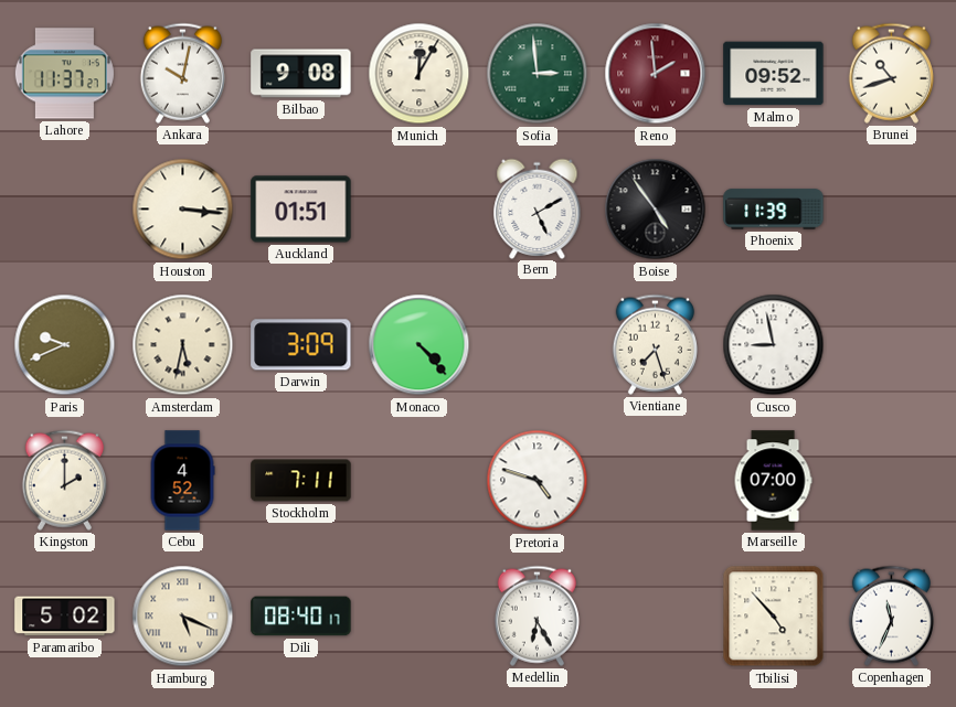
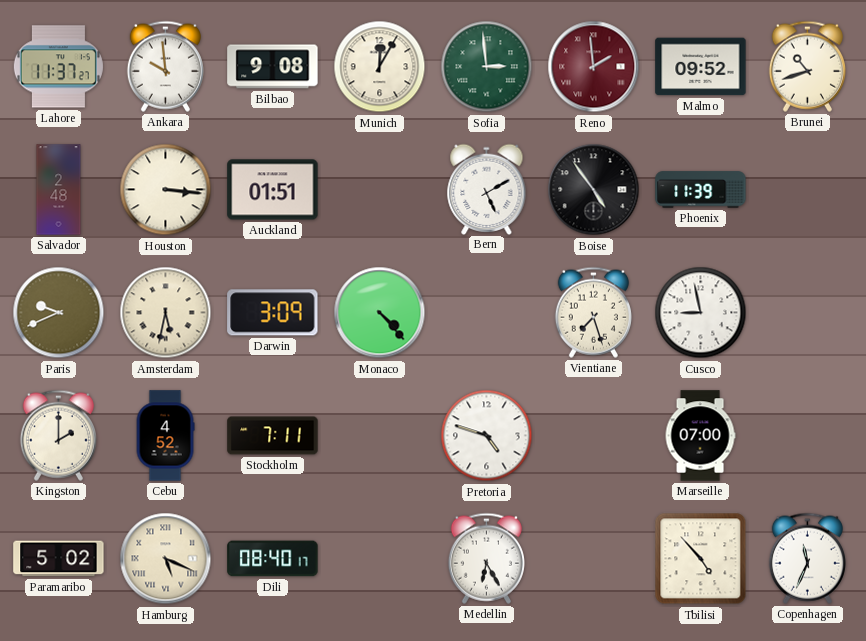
Ankara: 10:02 -> 9:59
Salvador: none -> 2:48
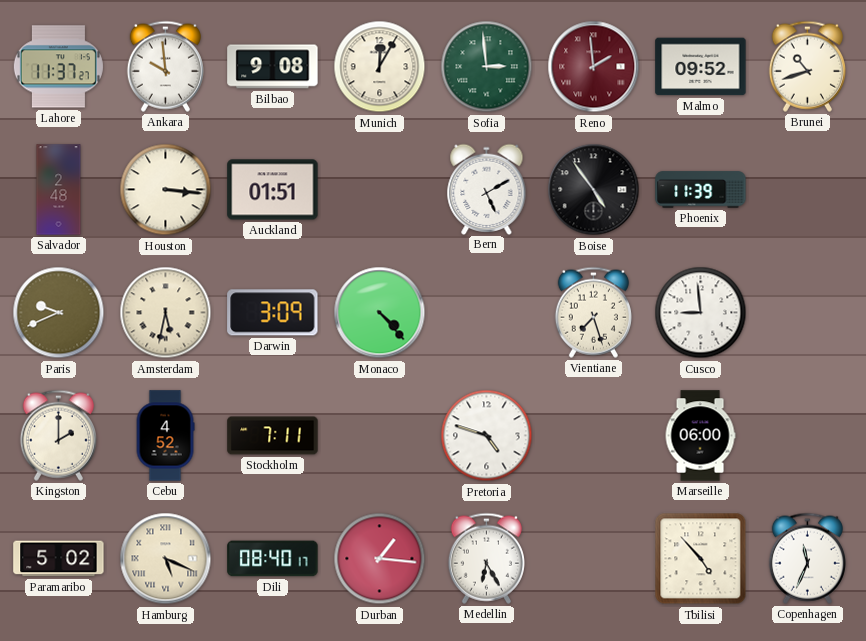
Cusco: 8:58 -> 8:59
Marseille: 07:00 -> 06:00
Durban: none -> 1:16
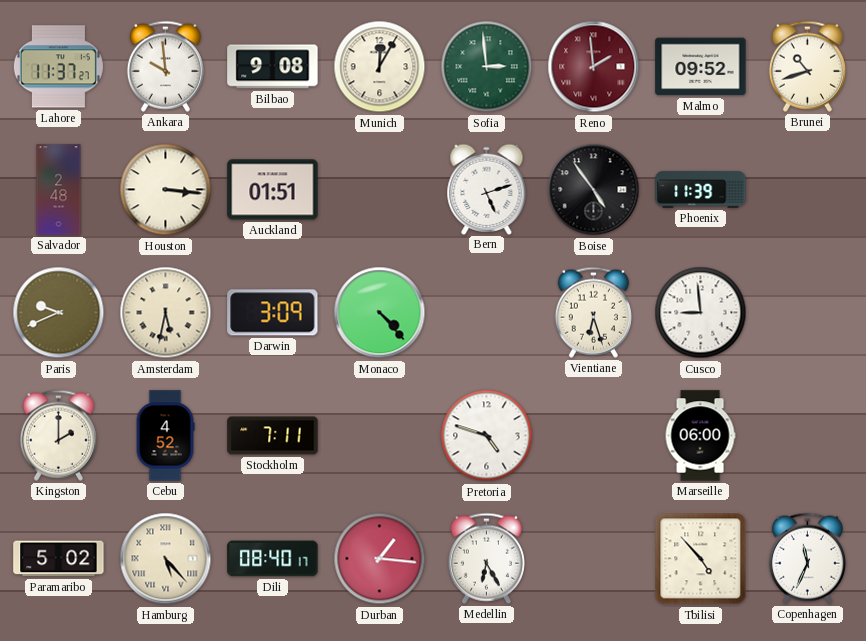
Bern: 5:10 -> 5:12
Vientiane: 7:27 -> 6:27
Hamburg: 5:19 -> 5:23
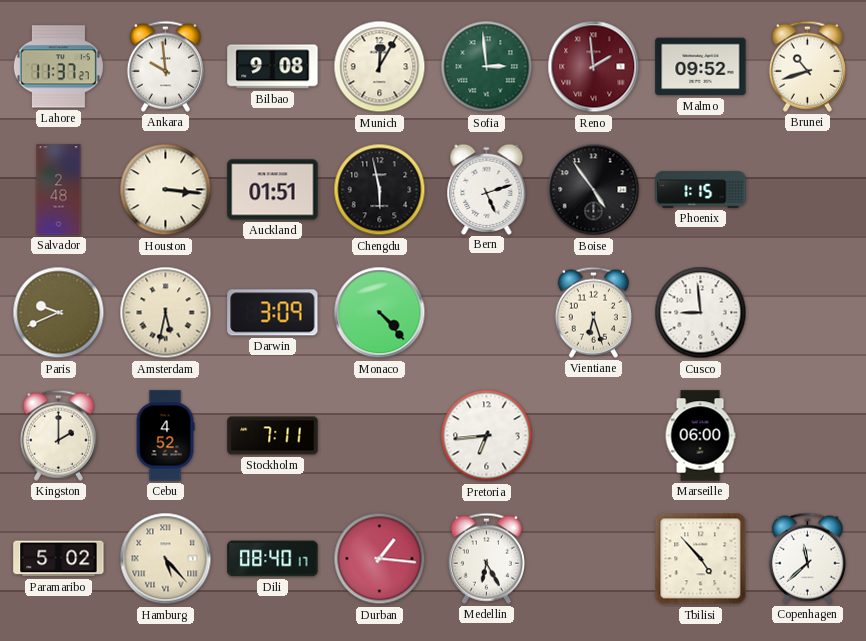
Chengdu: none -> 5:58
Phoenix: 11:39 -> 1:15
Pretoria: 4:48 -> 6:44
Copenhagen: 11:34 -> 11:38
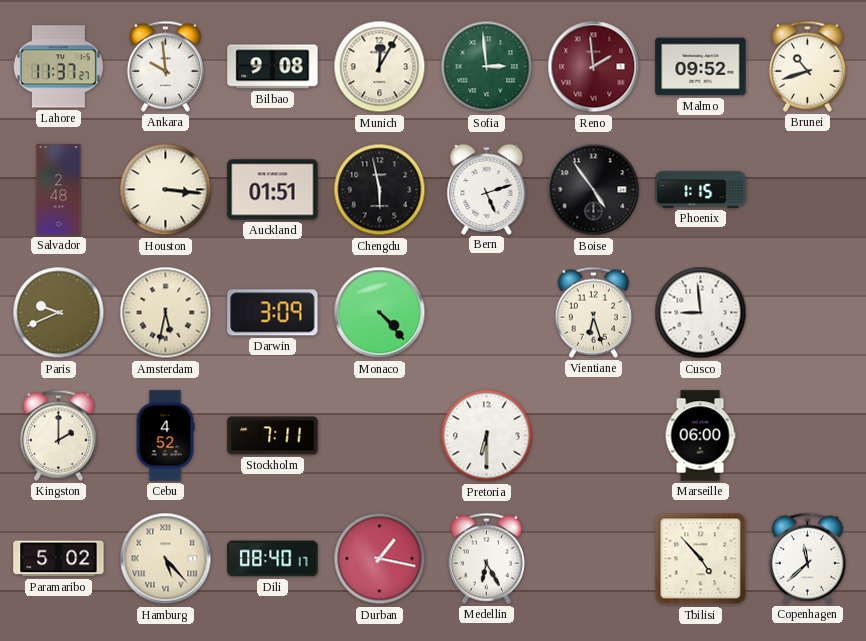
Pretoria: 6:44 -> 6:30
Durban: 1:16 -> 1:17
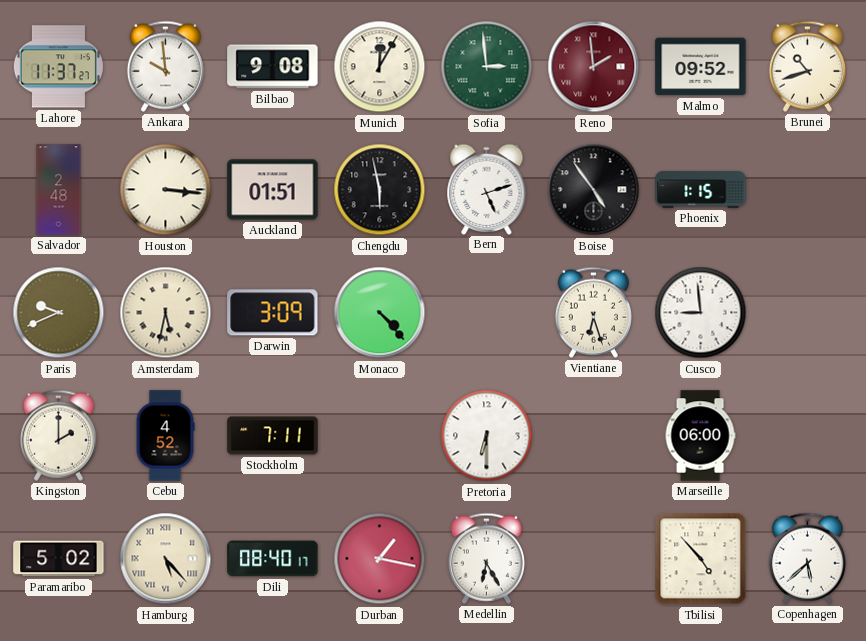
Copenhagen: 11:38 -> 5:38
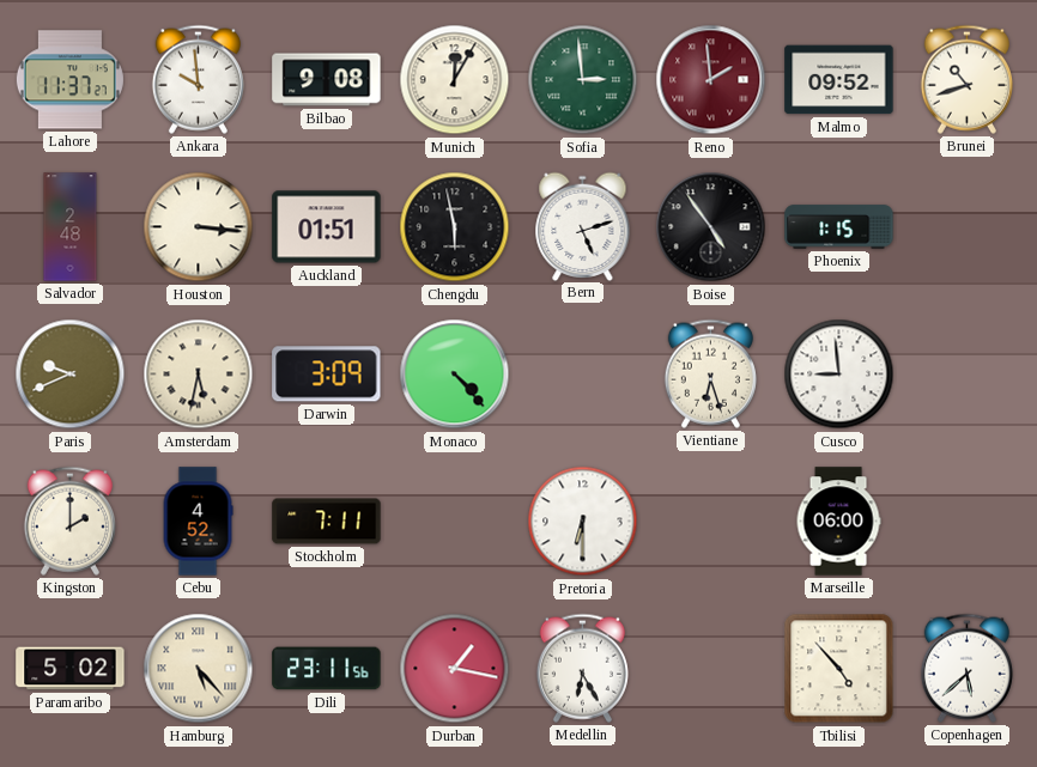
Dili: 08:40 -> 23:11
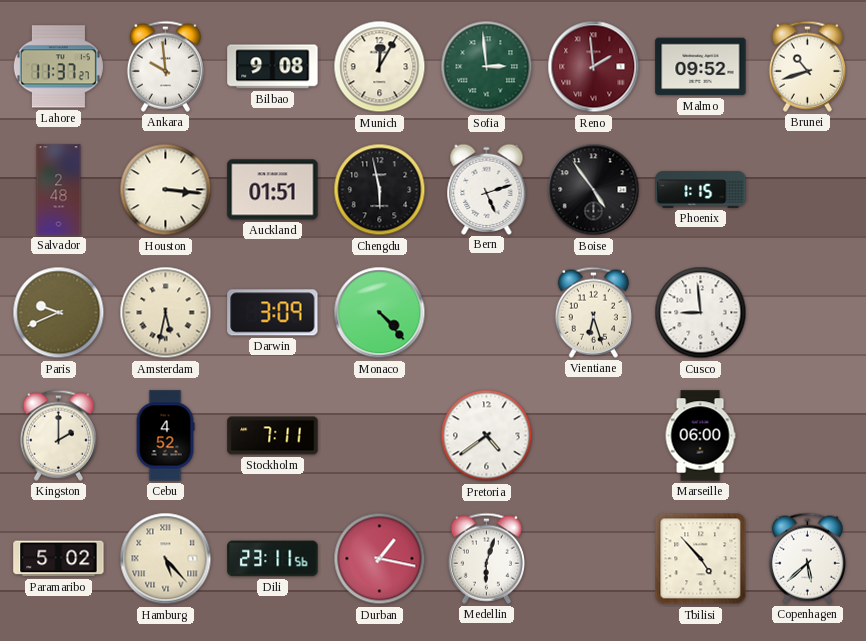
Pretoria: 6:30 -> 4:39
Medellin: 6:25 -> 6:03
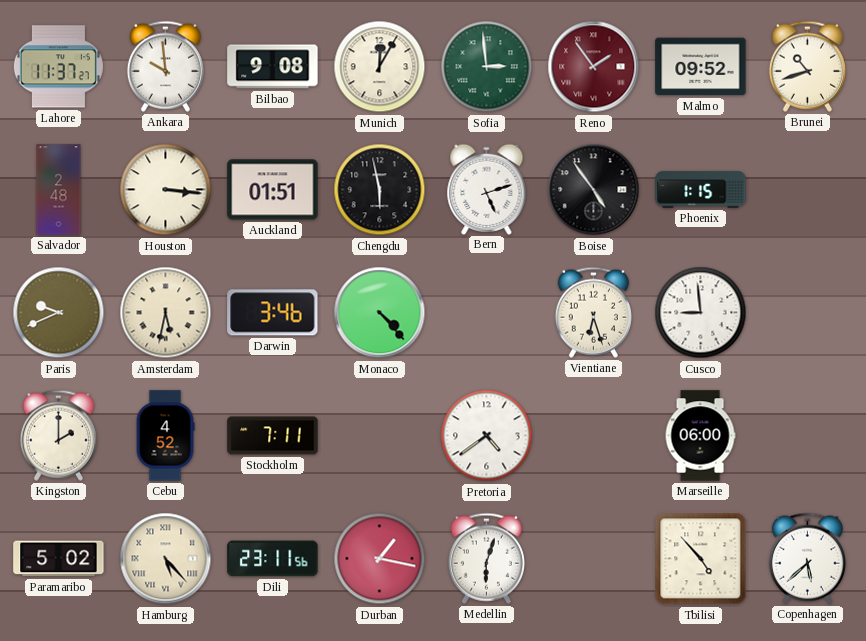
Reno: 1:59 -> 1:54
Darwin: 3:09 -> 3:46
